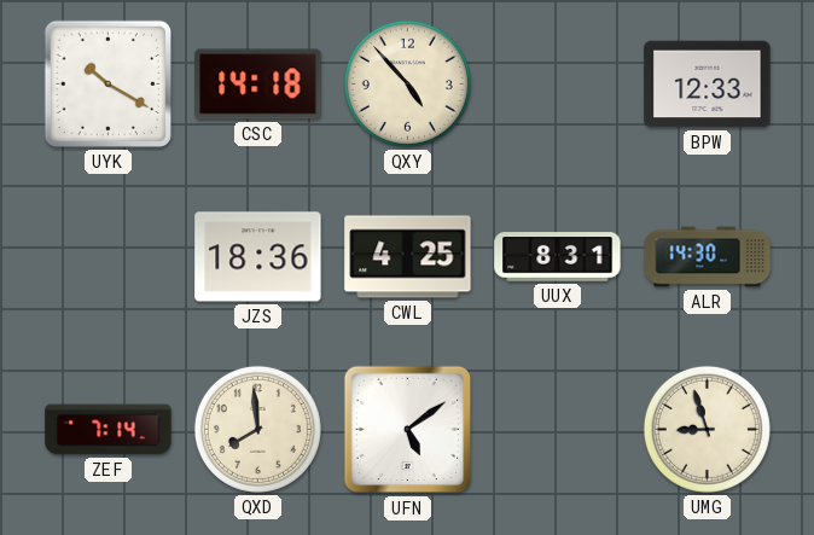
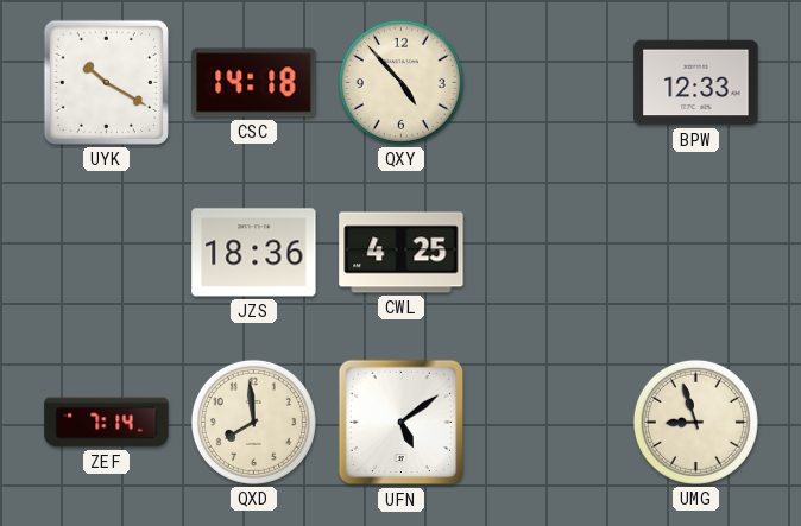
UUX: 8:31 -> none
ALR: 14:30 -> none
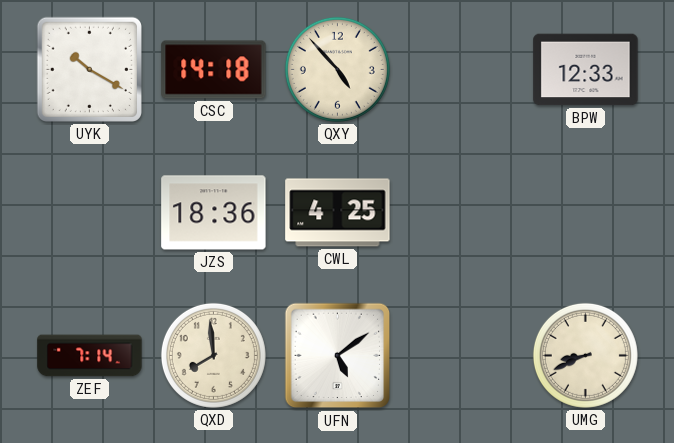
UMG: 8:57 -> 8:41
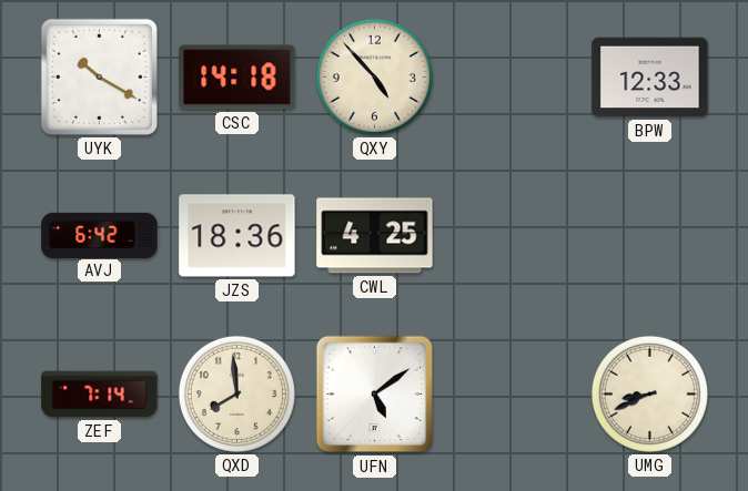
AVJ: none -> 6:42
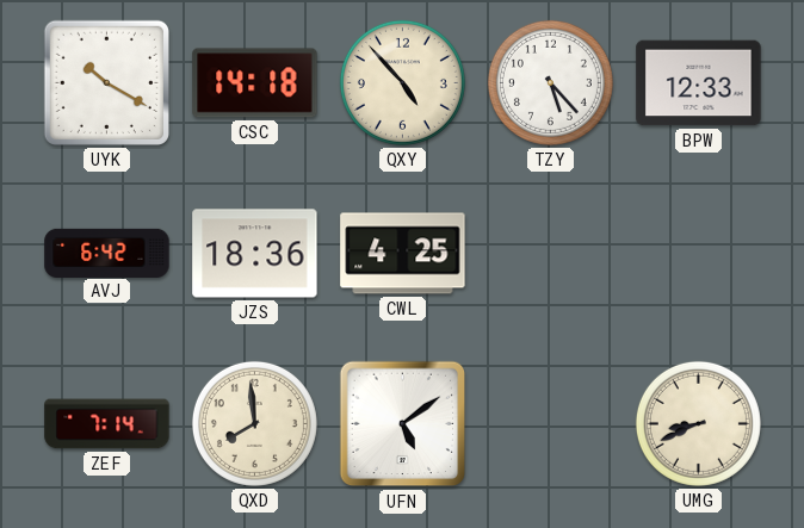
TZY: none -> 5:23
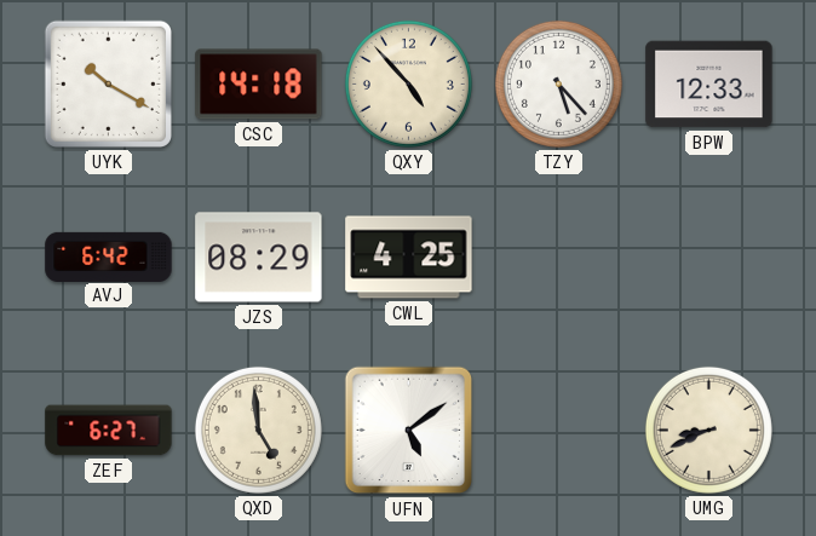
JZS: 18:36 -> 08:29
ZEF: 7:14 -> 6:27
QXD: 7:59 -> 4:59
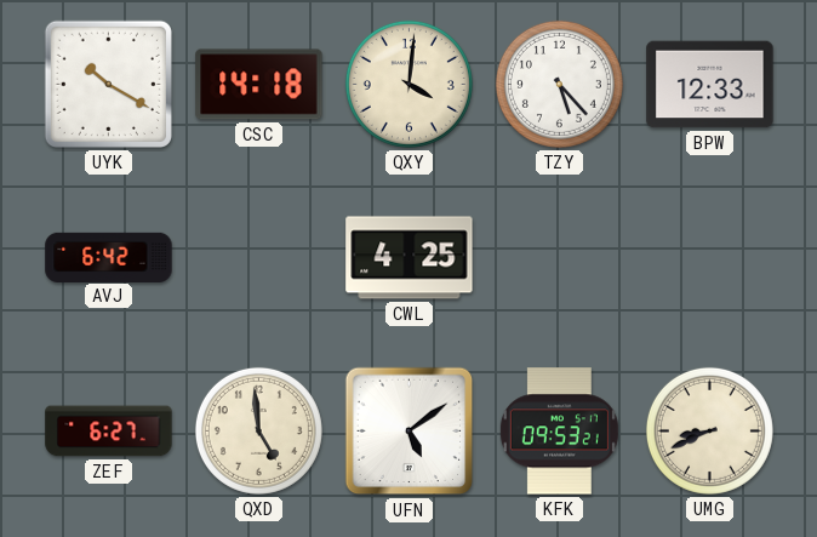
QXY: 4:53 -> 4:01
JZS: 08:29 -> none
KFK: none -> 09:53
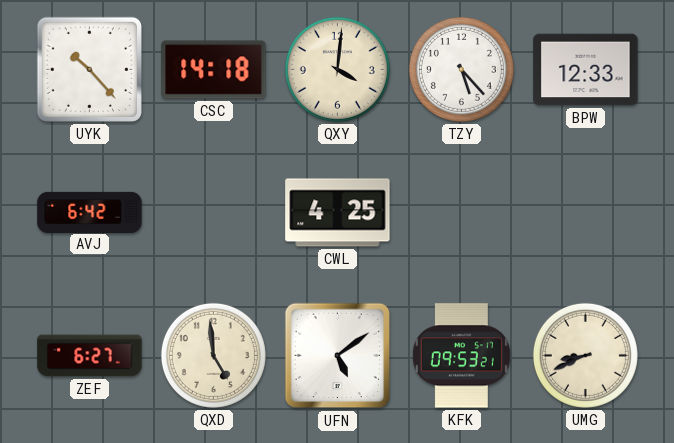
UYK: 10:20 -> 10:23
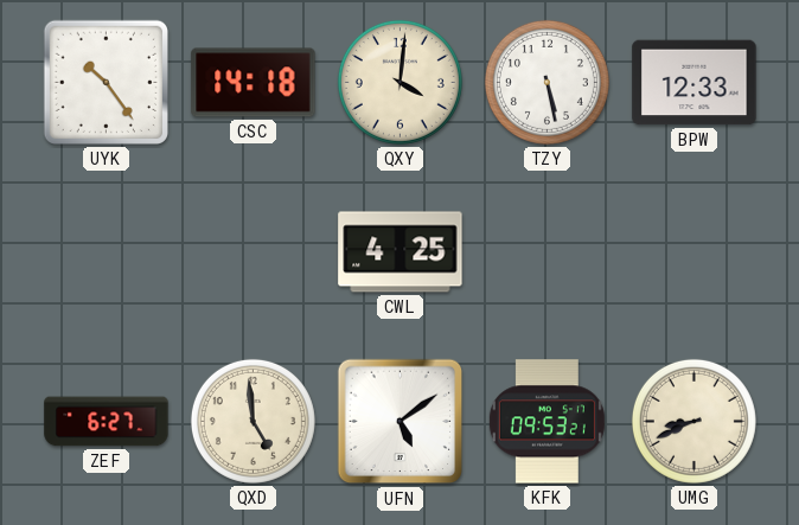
UYK: 10:23 -> 10:24
TZY: 5:23 -> 5:28
AVJ: 6:42 -> none
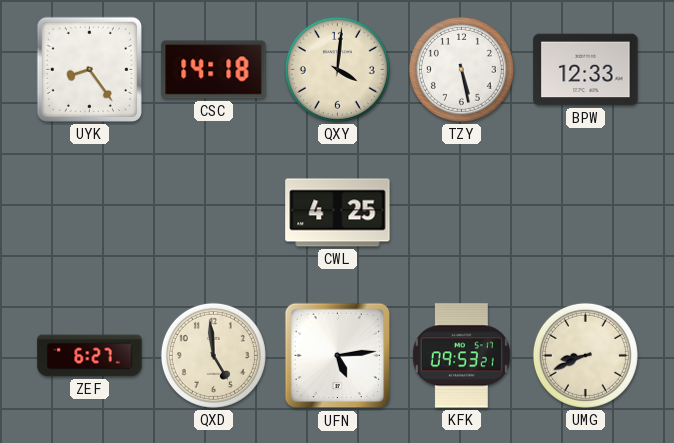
UYK: 10:24 -> 8:24
UFN: 5:09 -> 5:14
